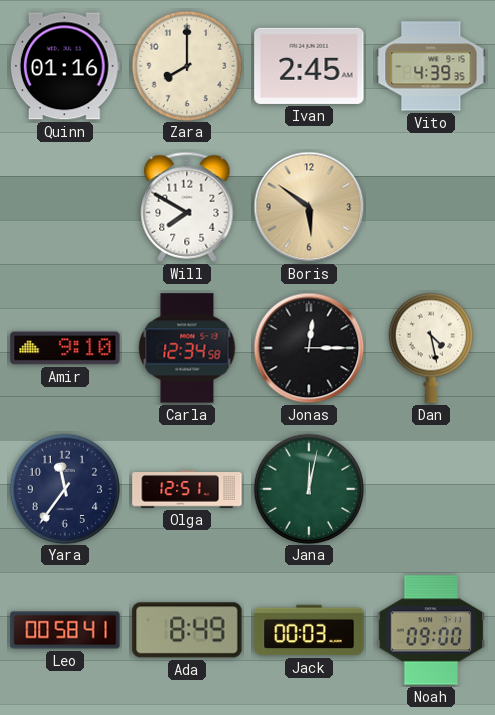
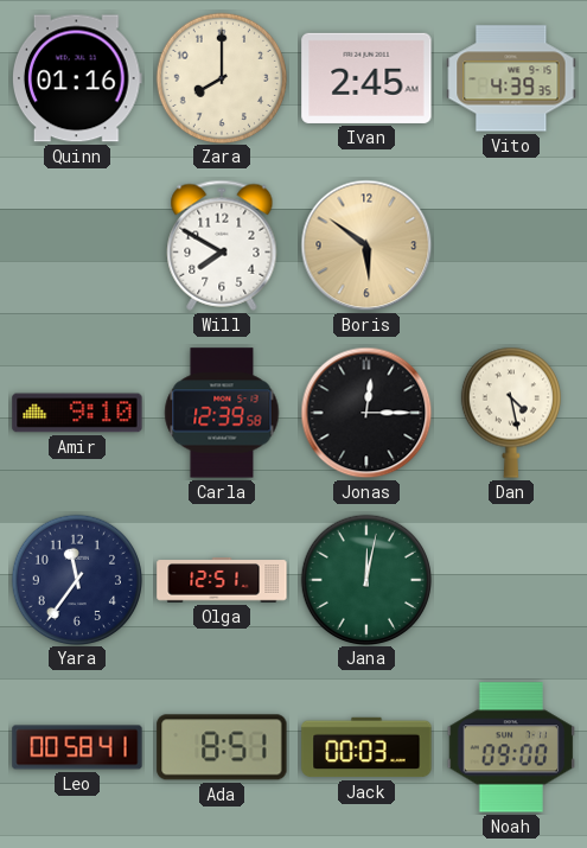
Carla: 12:34 -> 12:39
Ada: 8:49 -> 8:51
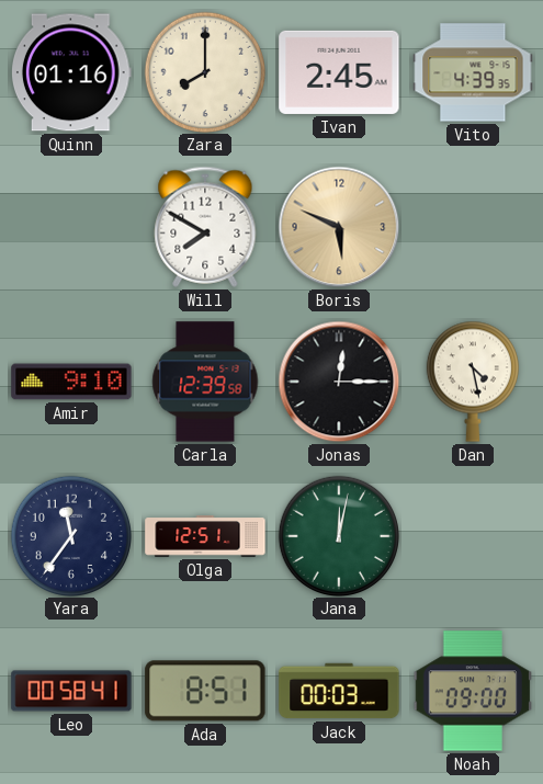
Boris: 5:51 -> 5:49
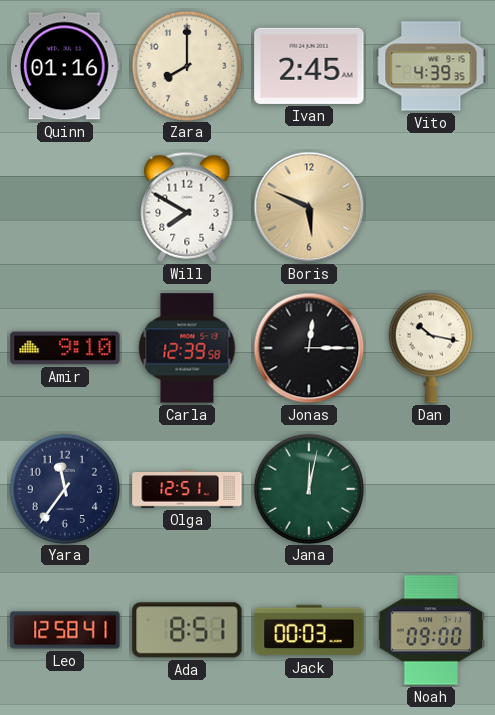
Dan: 4:28 -> 10:17
Leo: 00:58 -> 12:58
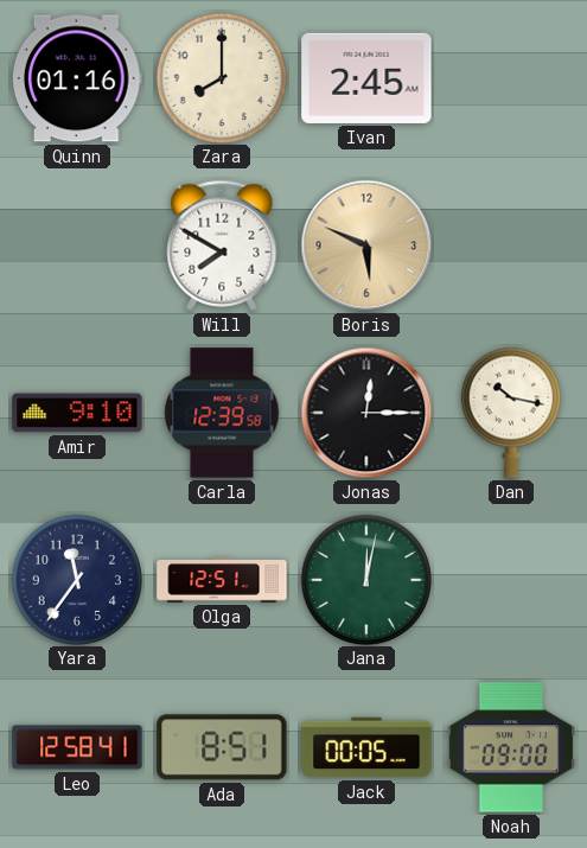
Vito: 4:39 -> none
Jack: 00:03 -> 00:05
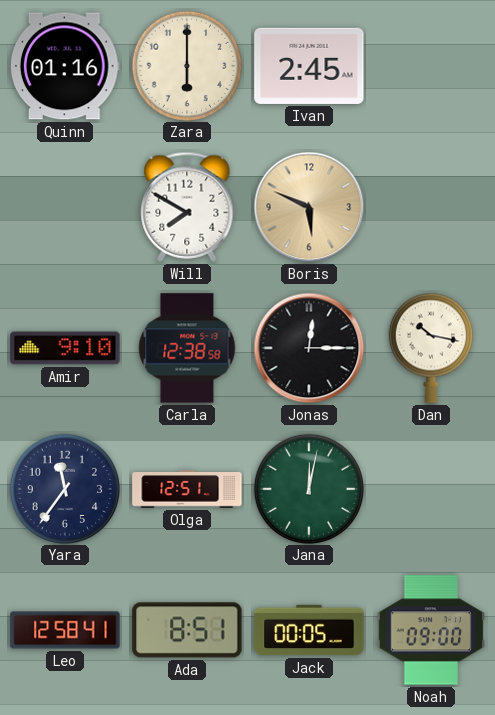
Zara: 8:00 -> 6:00
Carla: 12:39 -> 12:38
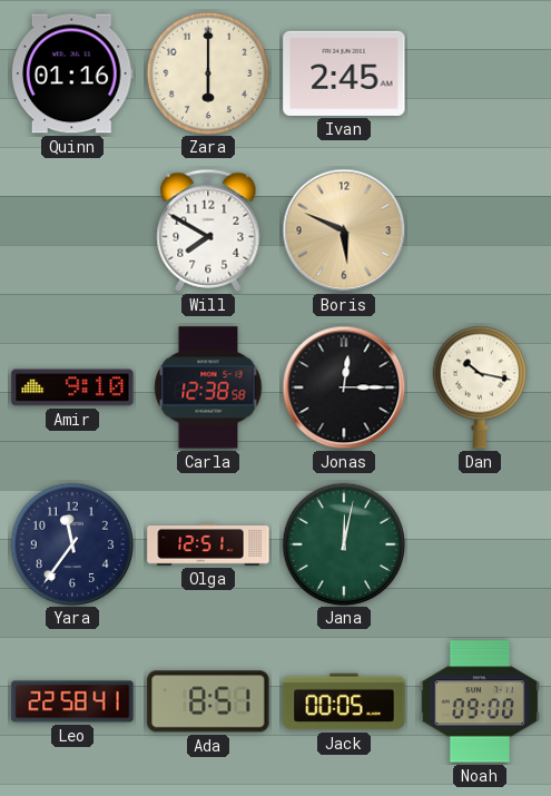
Leo: 12:58 -> 22:58
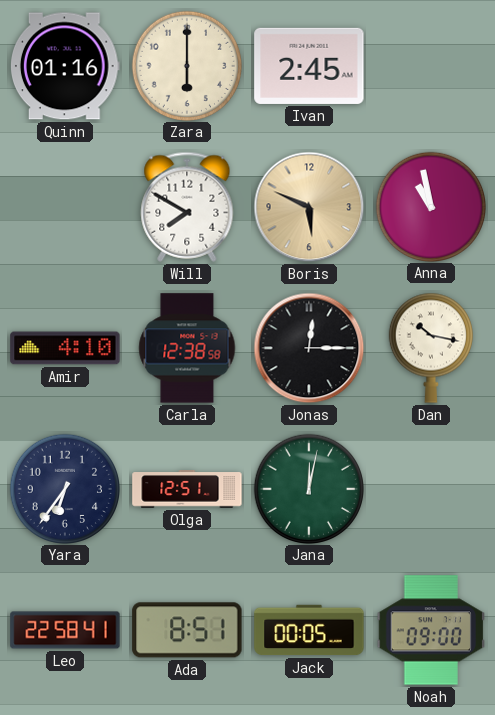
Anna: none -> 10:58
Amir: 9:10 -> 4:10
Yara: 11:36 -> 6:36
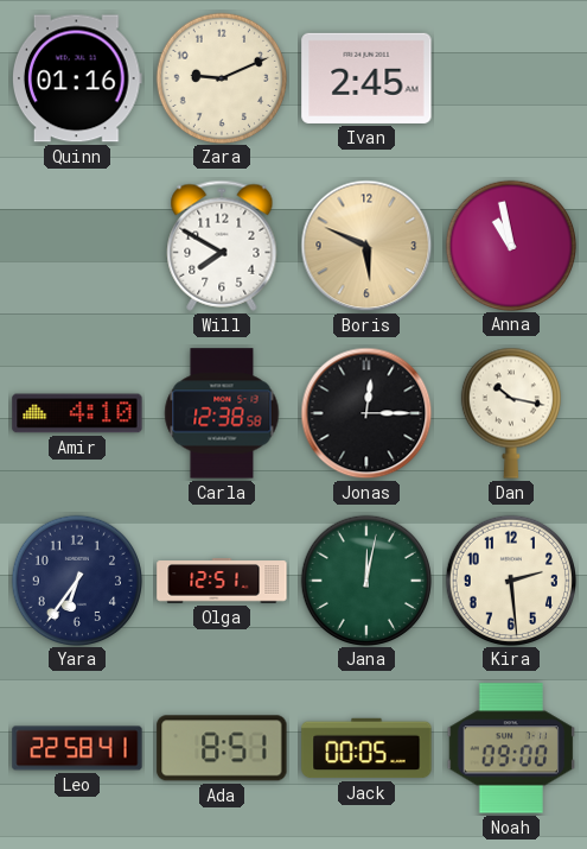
Zara: 6:00 -> 9:11
Kira: none -> 2:29
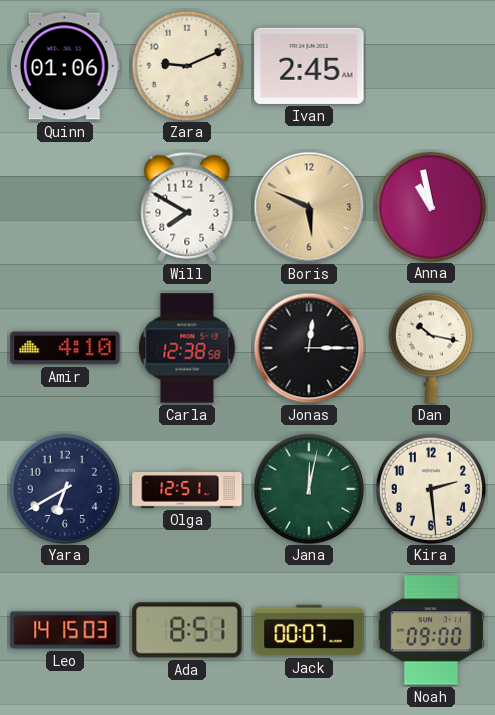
Quinn: 01:16 -> 01:06
Yara: 6:36 -> 6:40
Leo: 22:58 -> 14:15
Jack: 00:05 -> 00:07
